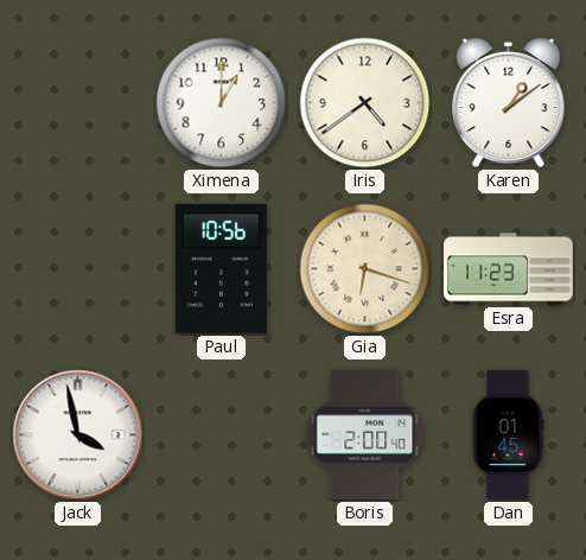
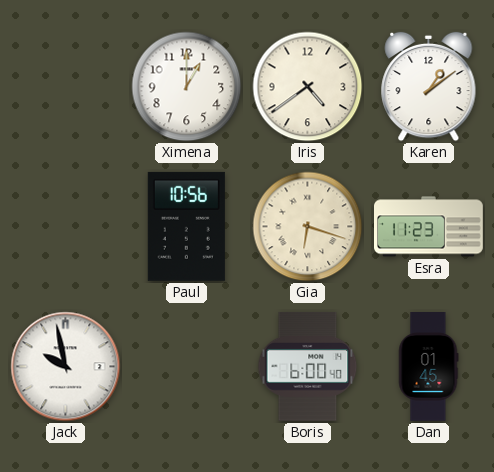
Jack: 3:58 -> 9:58
Boris: 2:00 -> 6:00
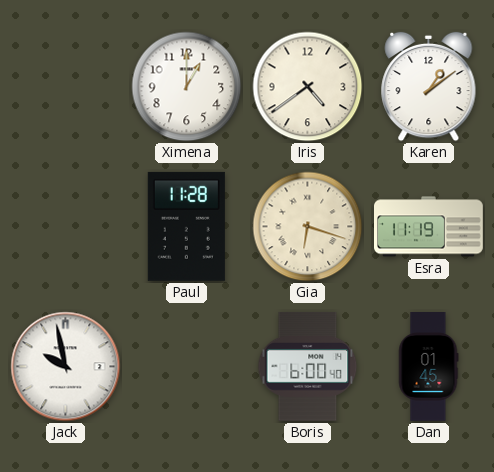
Paul: 10:56 -> 11:28
Esra: 11:23 -> 11:19
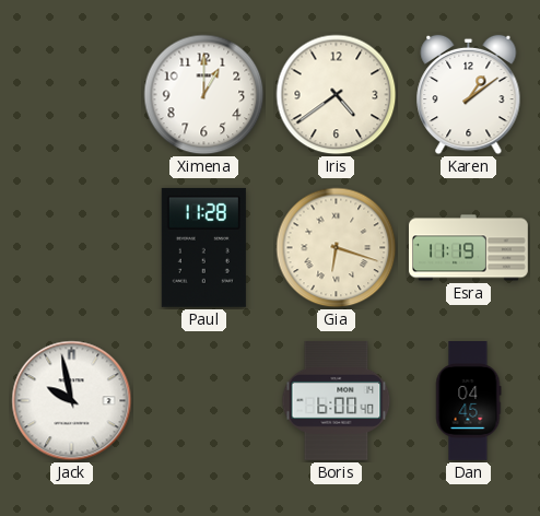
Dan: 01:45 -> 04:45
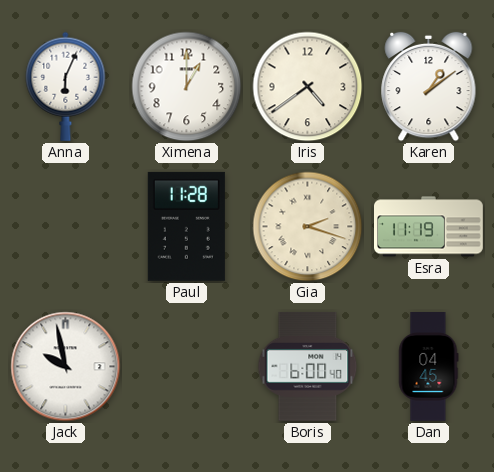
Anna: none -> 6:04
Gia: 6:18 -> 2:18
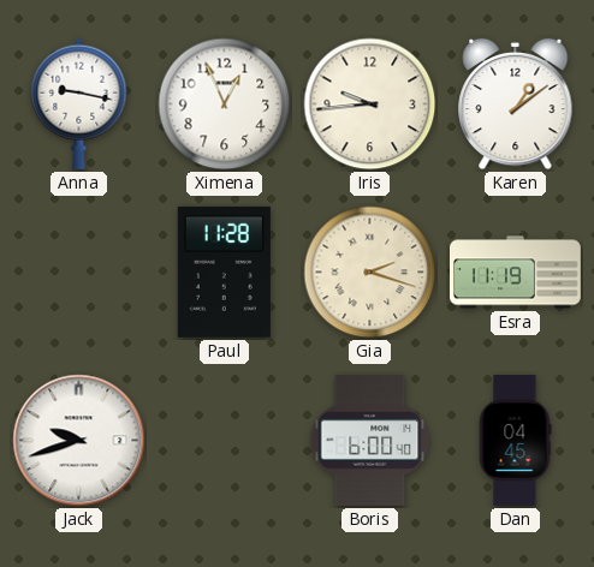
Anna: 6:04 -> 9:17
Ximena: 1:00 -> 12:56
Iris: 4:39 -> 9:44
Jack: 9:58 -> 9:42
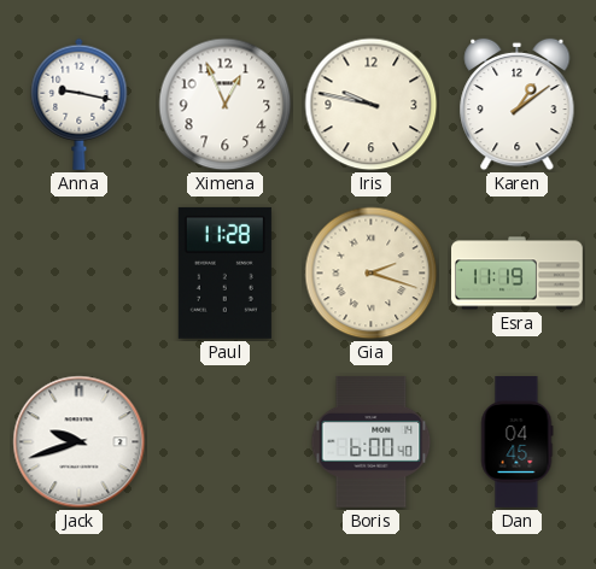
Iris: 9:44 -> 9:47
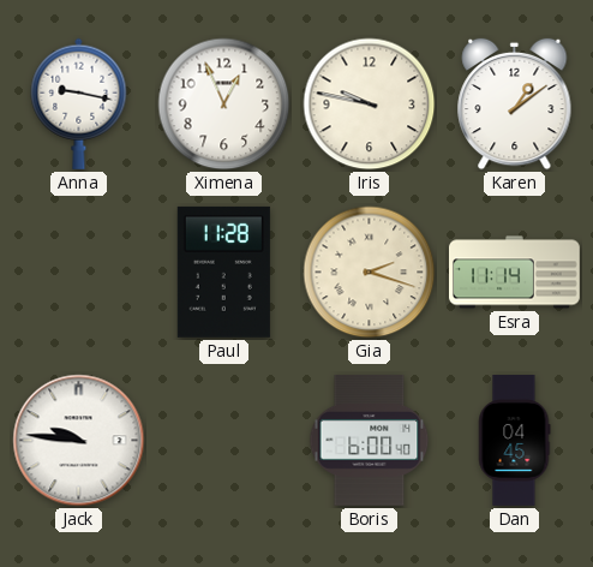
Esra: 11:19 -> 11:14
Jack: 9:42 -> 9:46
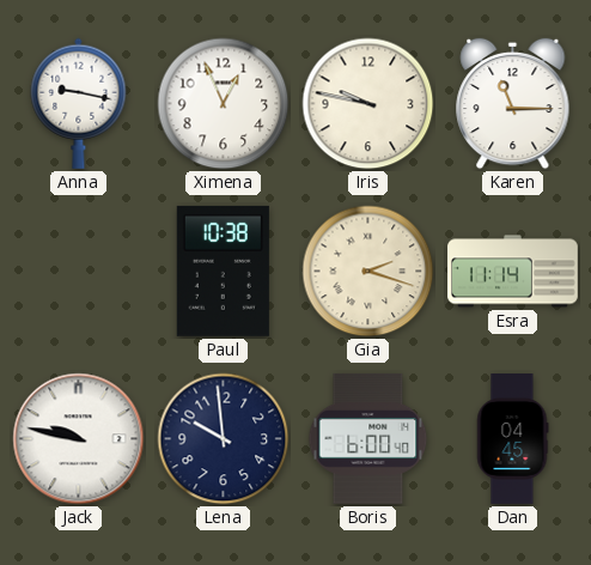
Karen: 1:09 -> 11:15
Paul: 11:28 -> 10:38
Jack: 9:46 -> 9:47
Lena: none -> 9:59
